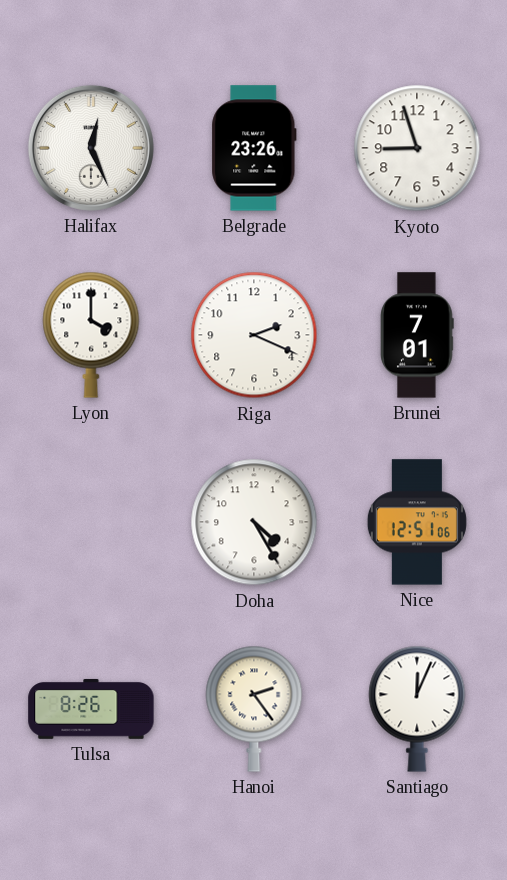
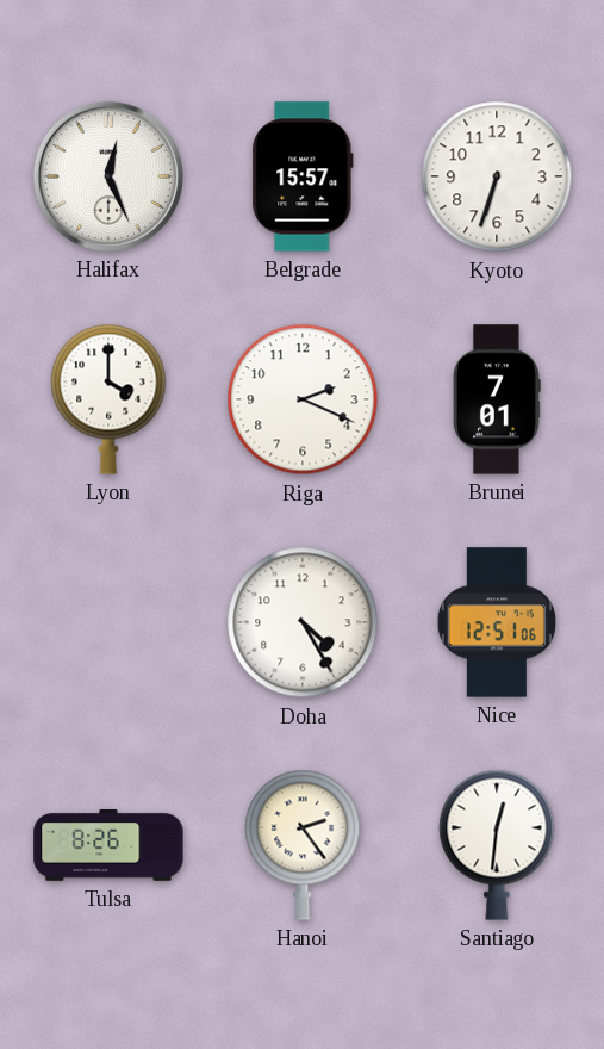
Belgrade: 23:26 -> 15:57
Kyoto: 8:57 -> 6:33
Santiago: 12:04 -> 12:31
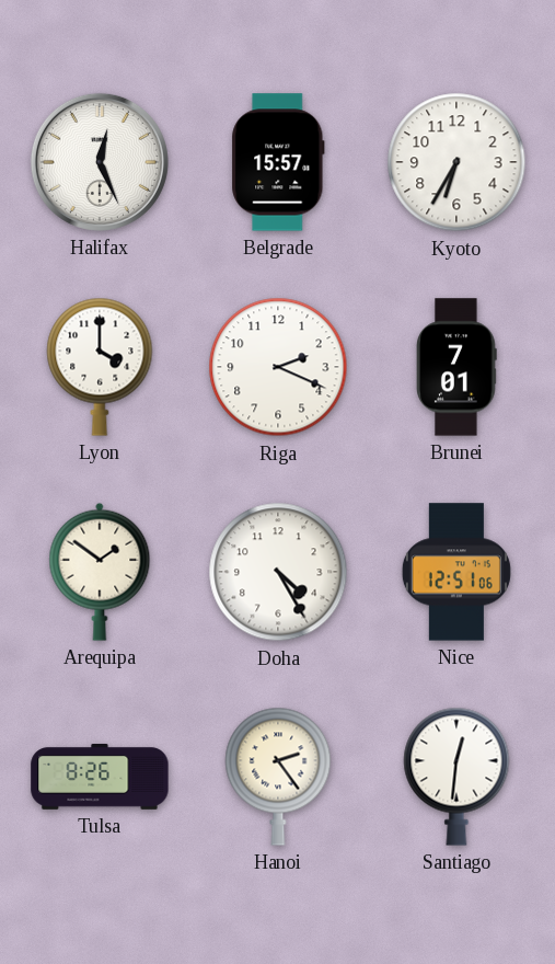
Kyoto: 6:33 -> 6:35
Arequipa: none -> 1:51
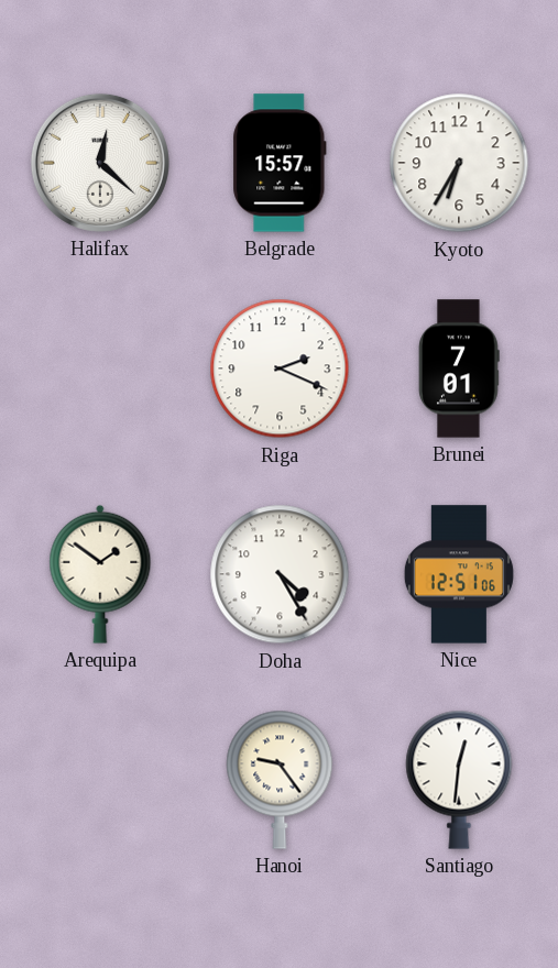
Halifax: 12:26 -> 12:22
Lyon: 4:00 -> none
Tulsa: 8:26 -> none
Hanoi: 2:24 -> 9:24
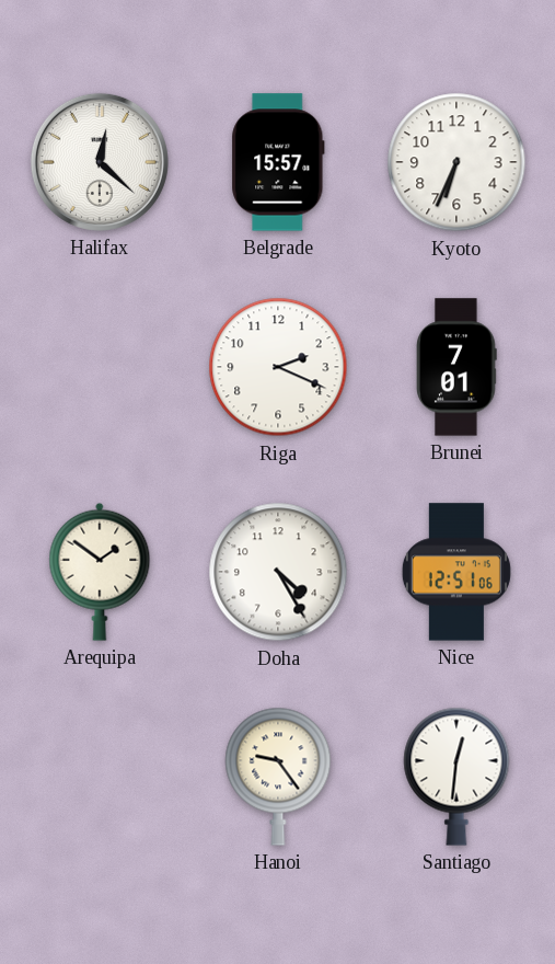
Kyoto: 6:35 -> 6:34
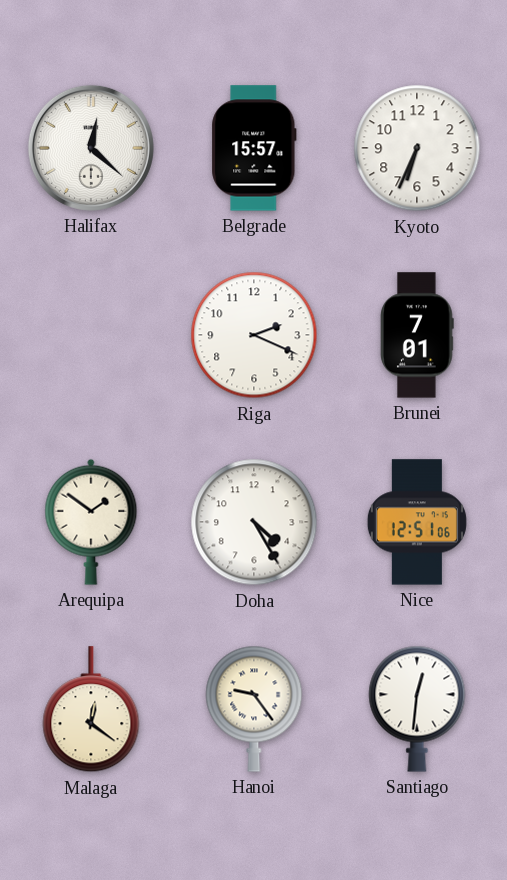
Malaga: none -> 12:21
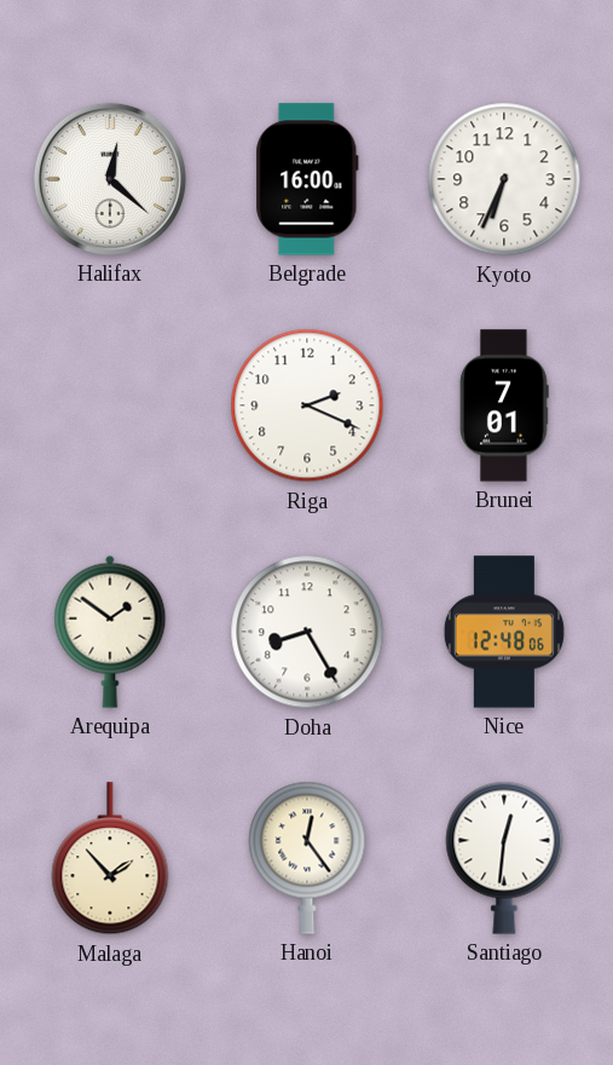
Belgrade: 15:57 -> 16:00
Doha: 4:25 -> 8:25
Nice: 12:51 -> 12:48
Malaga: 12:21 -> 1:53
Hanoi: 9:24 -> 12:24
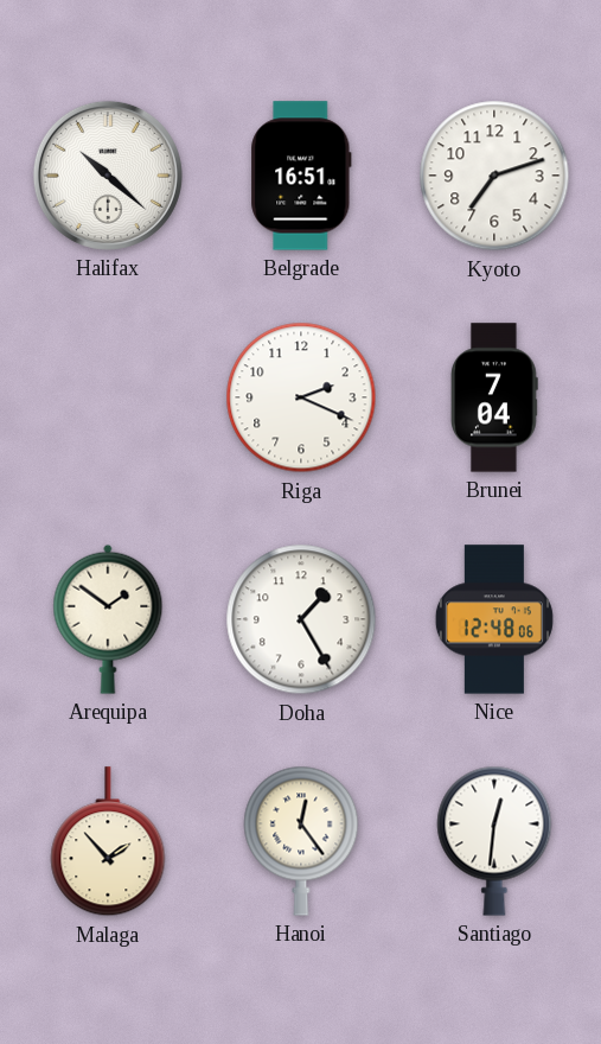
Halifax: 12:22 -> 10:22
Belgrade: 16:00 -> 16:51
Kyoto: 6:34 -> 7:12
Brunei: 7:01 -> 7:04
Doha: 8:25 -> 1:25
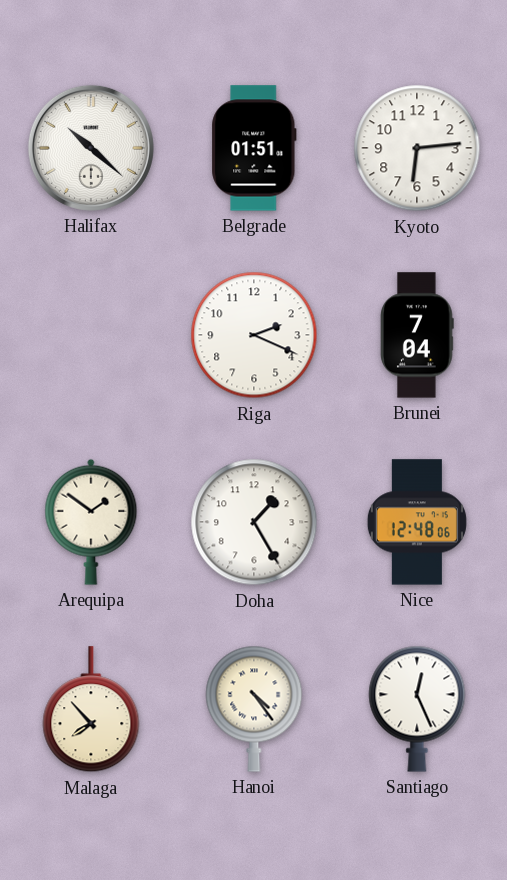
Belgrade: 16:51 -> 01:51
Kyoto: 7:12 -> 6:14
Malaga: 1:53 -> 7:53
Hanoi: 12:24 -> 4:24
Santiago: 12:31 -> 12:26
